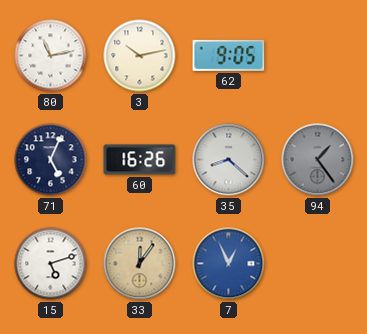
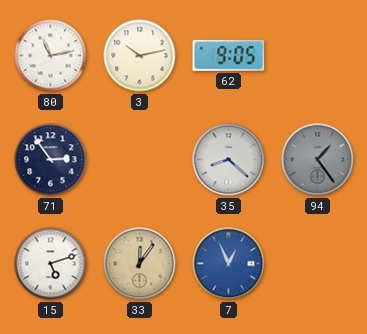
71: 5:04 -> 2:54
60: 16:26 -> none
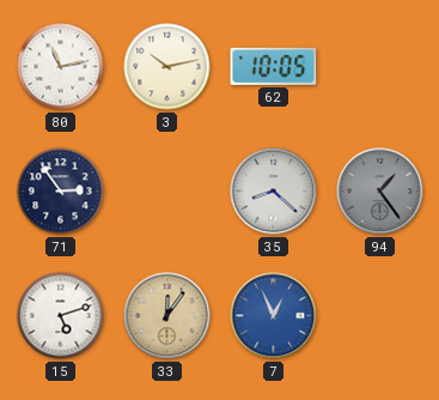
62: 9:05 -> 10:05
